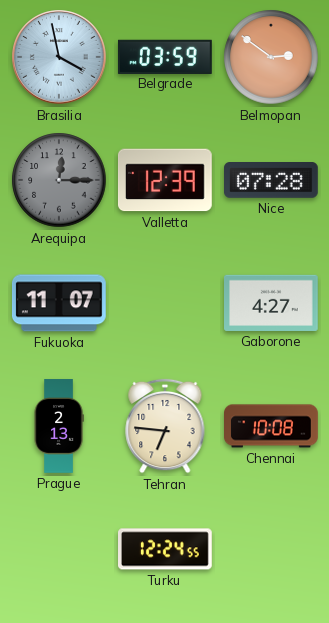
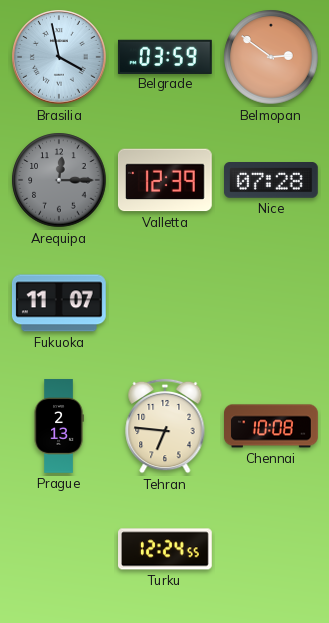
Gaborone: 4:27 -> none
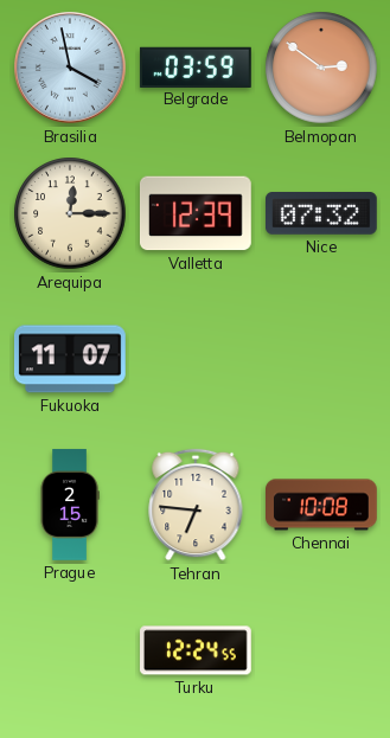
Arequipa dial: grey -> cream
Nice: 07:28 -> 07:32
Prague: 2:13 -> 2:15
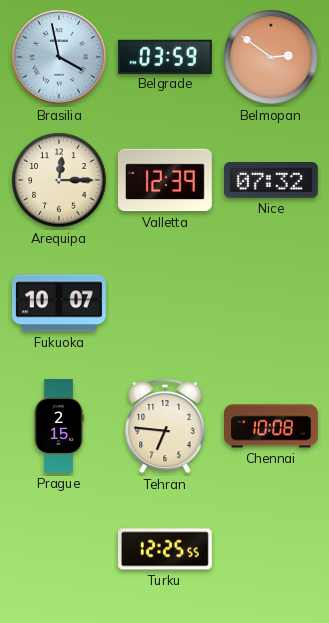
Fukuoka: 11:07 -> 10:07
Turku: 12:24 -> 12:25
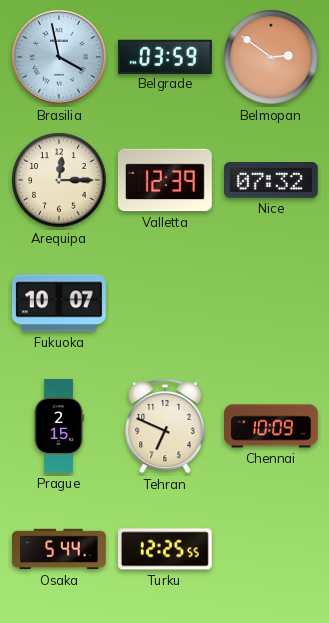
Tehran: 6:46 -> 6:49
Chennai: 10:08 -> 10:09
Osaka: none -> 5:44
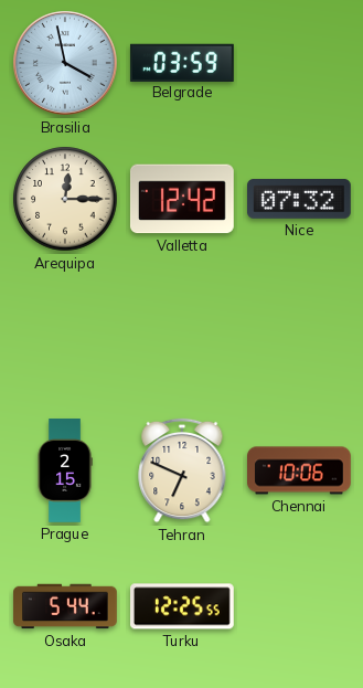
Belmopan: 2:51 -> none
Valletta: 12:39 -> 12:42
Fukuoka: 10:07 -> none
Chennai: 10:09 -> 10:06
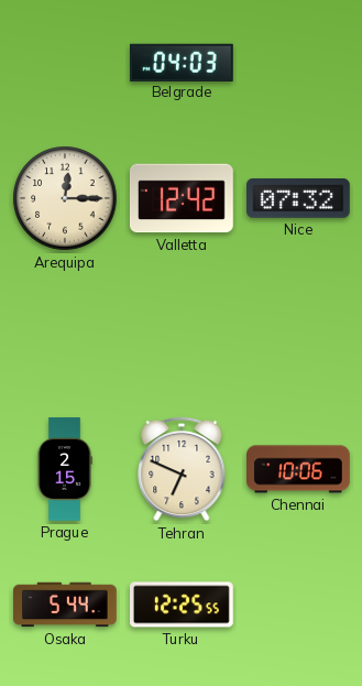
Brasilia: 3:58 -> none
Belgrade: 03:59 -> 04:03
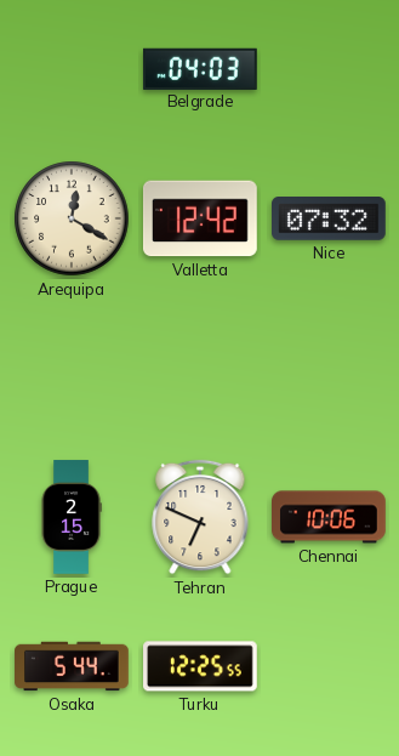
Arequipa: 12:15 -> 12:20
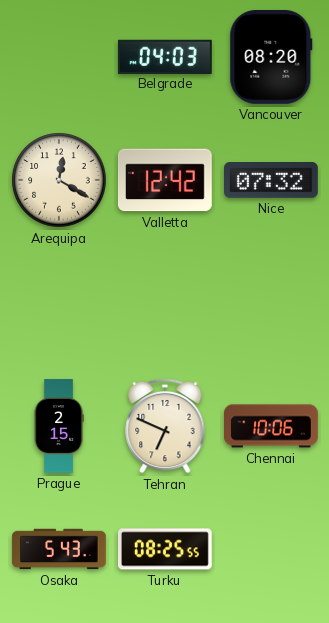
Vancouver: none -> 08:20
Osaka: 5:44 -> 5:43
Turku: 12:25 -> 08:25
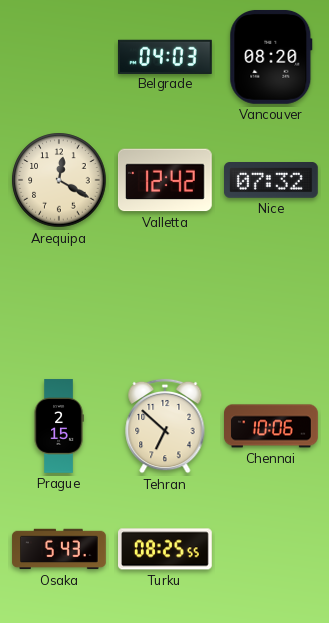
Tehran: 6:49 -> 6:52
